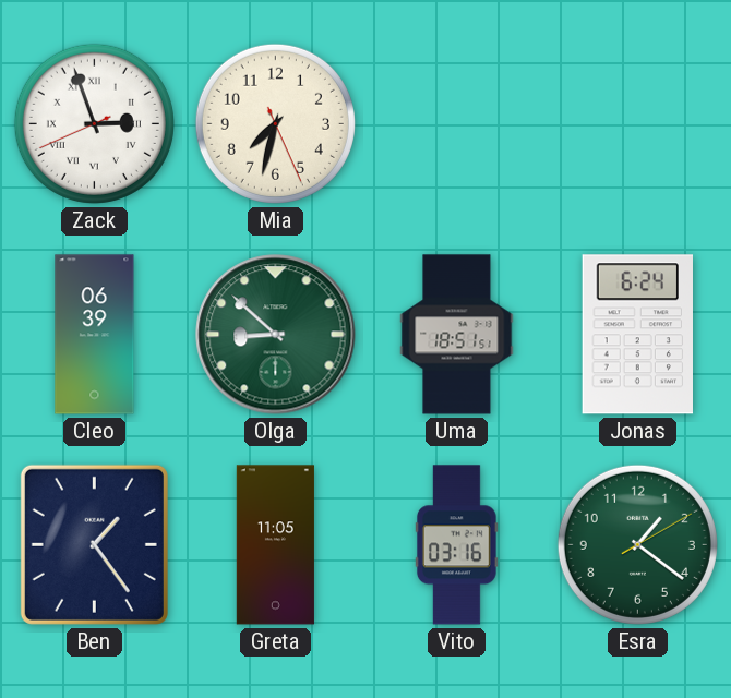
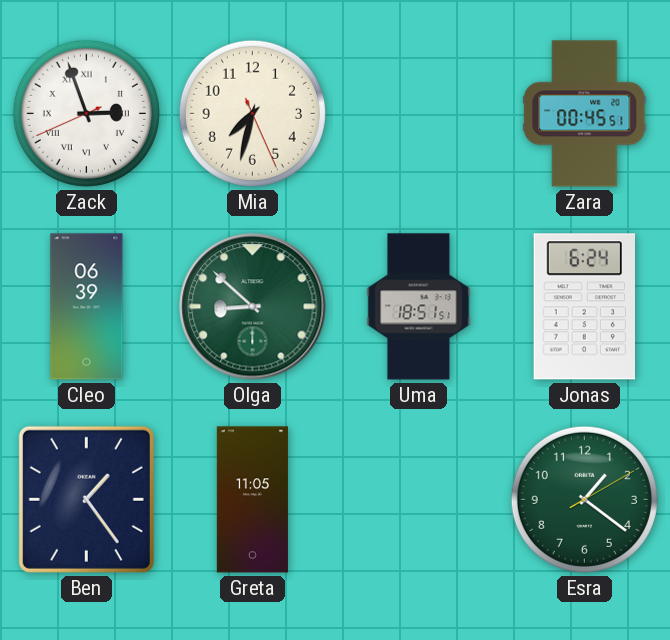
Zara: none -> 00:45
Vito: 03:16 -> none
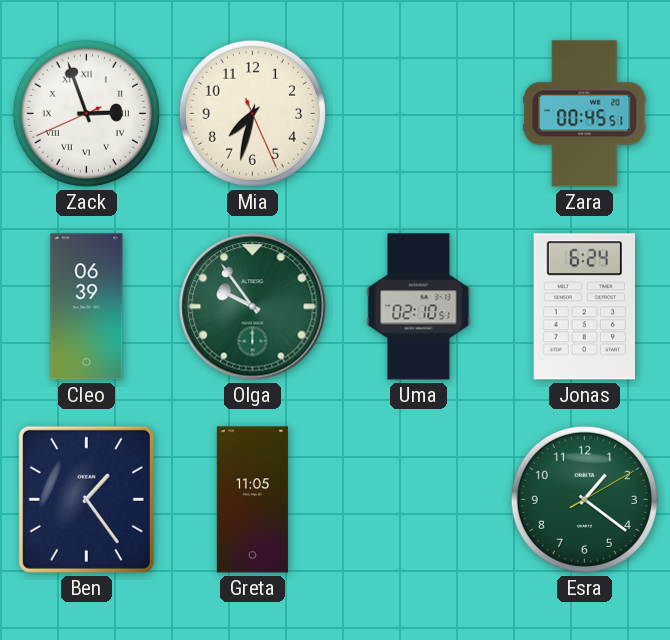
Olga: 8:52 -> 9:54
Uma: 18:51 -> 02:10
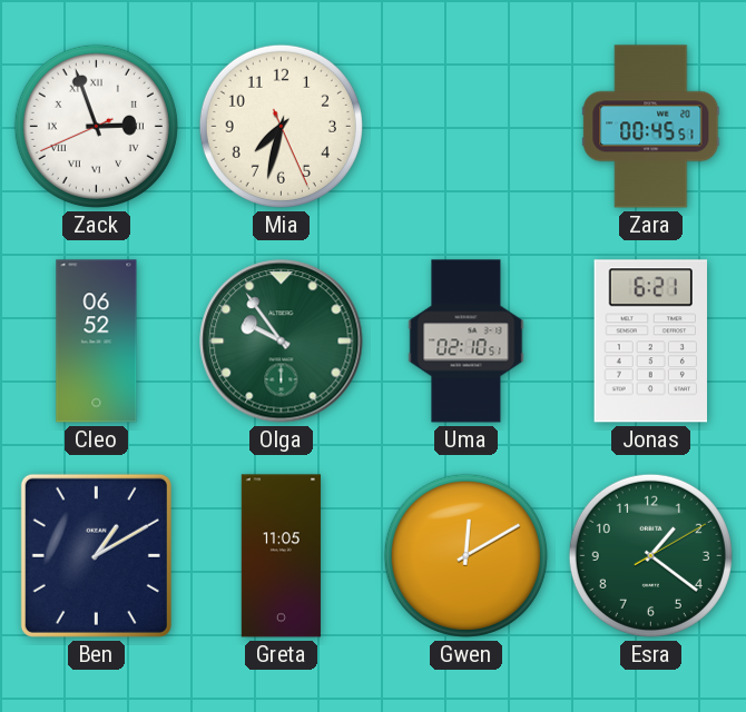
Cleo: 06:39 -> 06:52
Jonas: 6:24 -> 6:21
Ben: 1:24 -> 1:10
Gwen: none -> 12:10
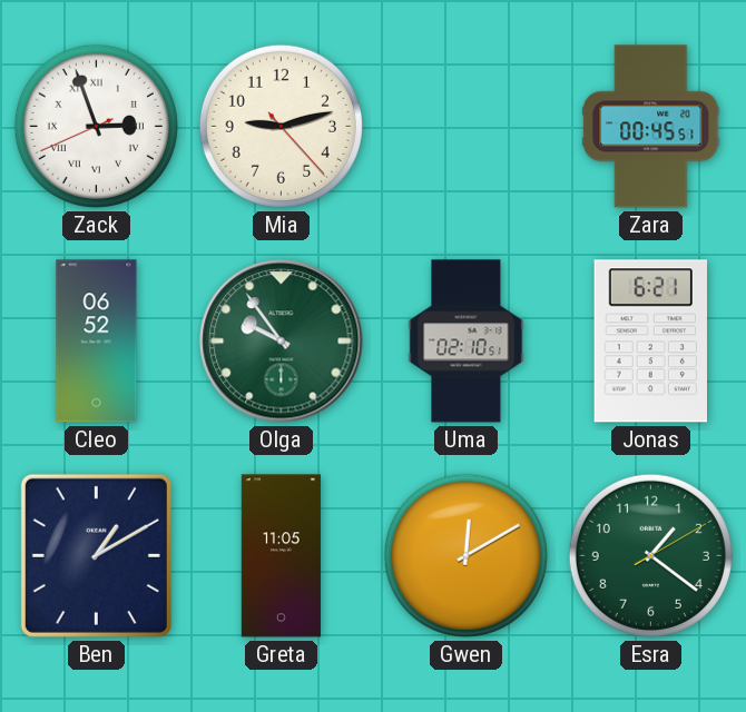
Mia: 7:32 -> 9:12
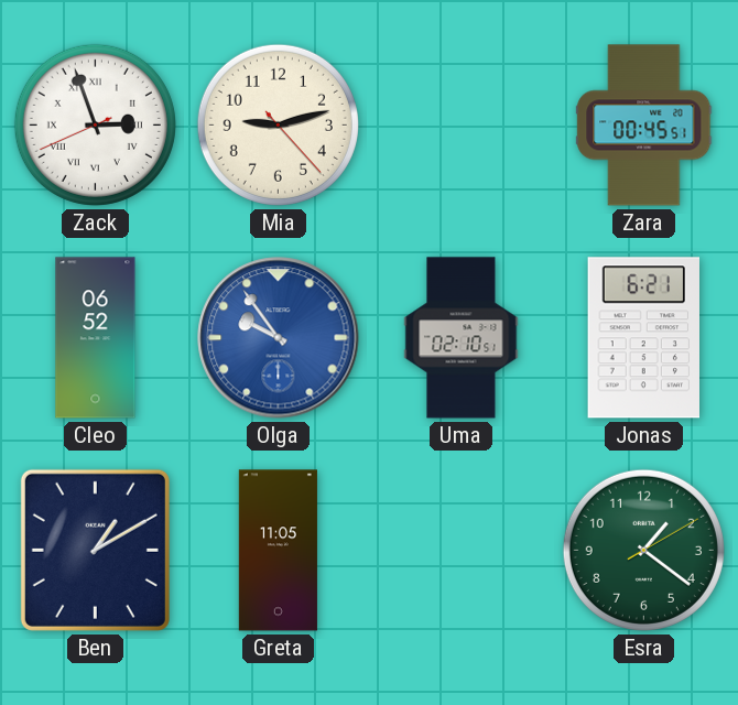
Olga dial: green -> blue
Gwen: 12:10 -> none
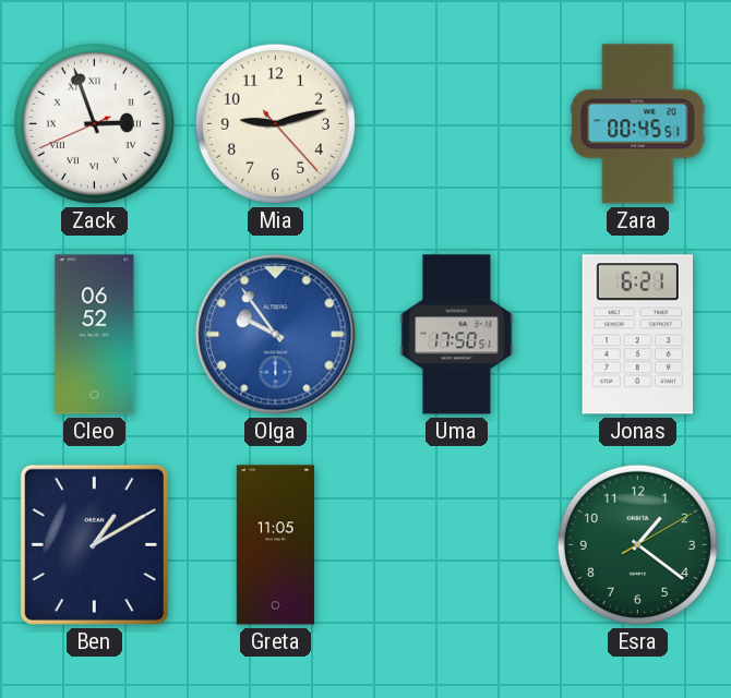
Uma: 02:10 -> 17:50
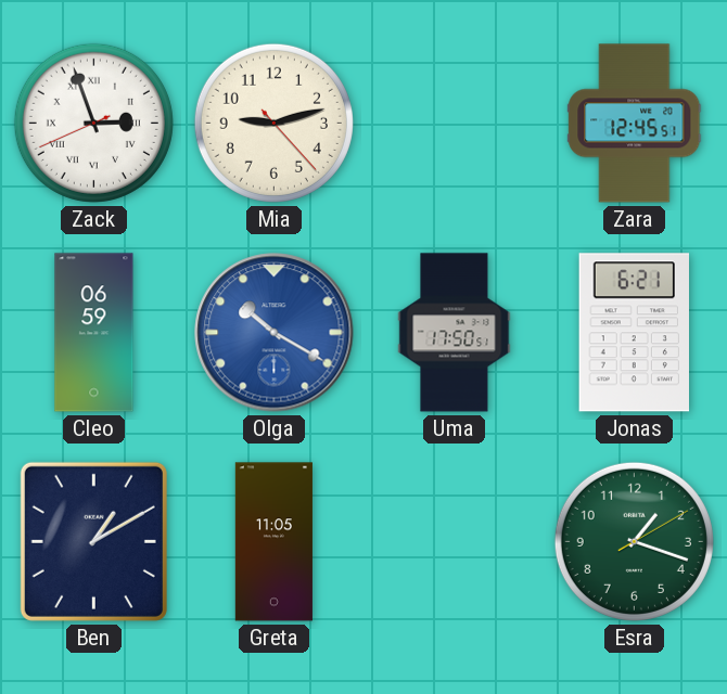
Zara: 00:45 -> 12:45
Cleo: 06:52 -> 06:59
Olga: 9:54 -> 10:20
Esra: 1:21 -> 1:18
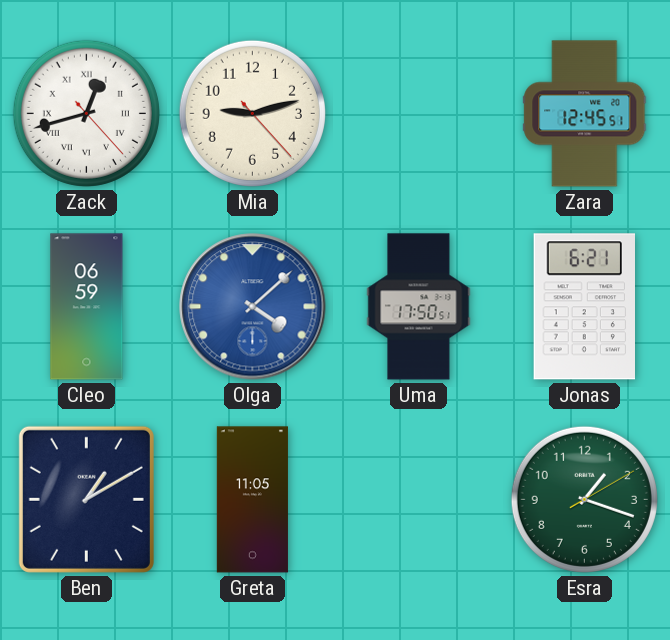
Zack: 2:56 -> 12:42
Olga: 10:20 -> 4:08
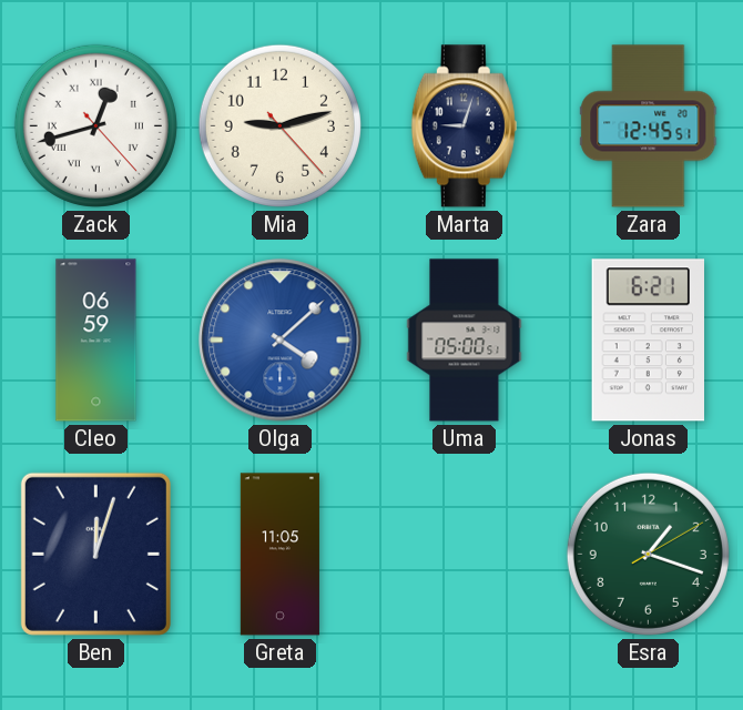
Marta: none -> 9:03
Uma: 17:50 -> 05:00
Ben: 1:10 -> 12:03
